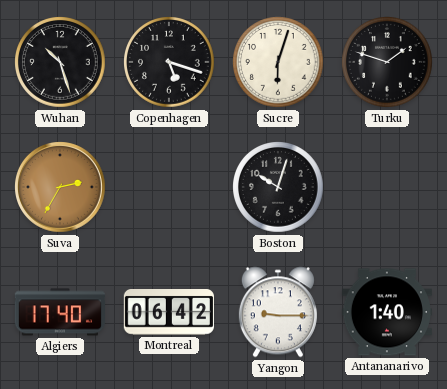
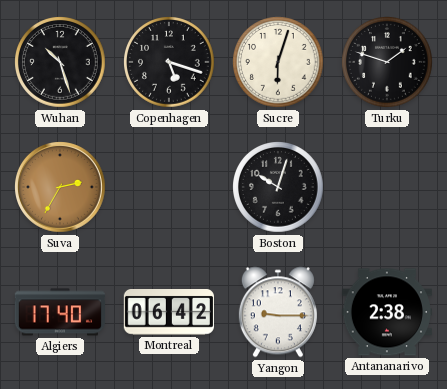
Antananarivo: 1:40 -> 2:38
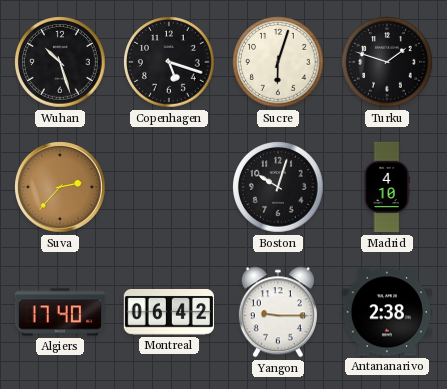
Suva: 2:35 -> 2:37
Madrid: none -> 4:10
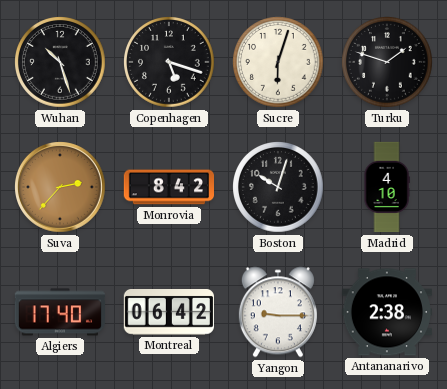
Monrovia: none -> 8:42
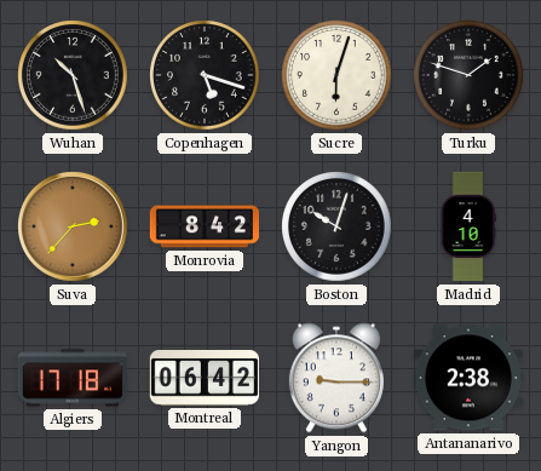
Algiers: 17:40 -> 17:18
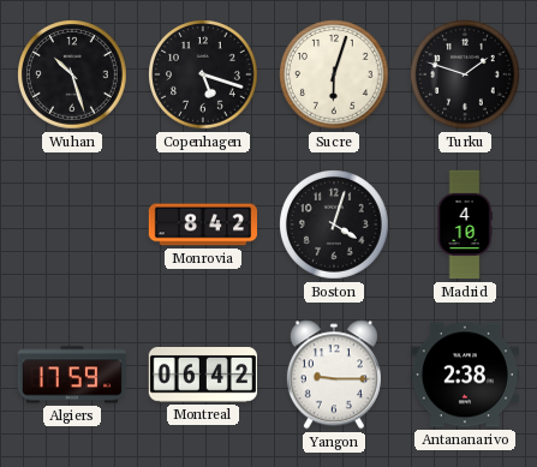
Suva: 2:37 -> none
Boston: 10:03 -> 4:03
Algiers: 17:18 -> 17:59
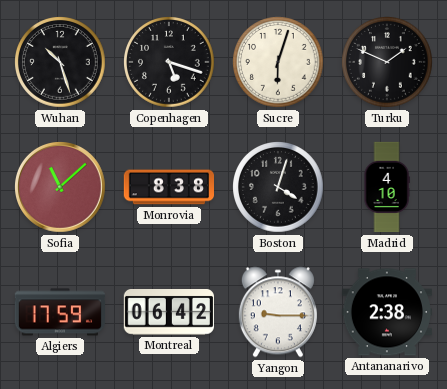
Turku: 1:48 -> 1:49
Sofia: none -> 11:08
Monrovia: 8:42 -> 8:38
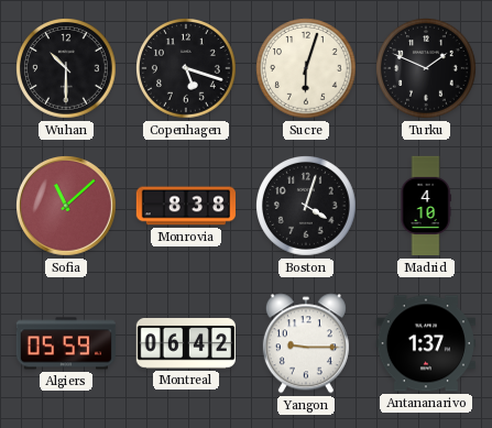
Wuhan: 10:27 -> 10:30
Algiers: 17:59 -> 05:59
Antananarivo: 2:38 -> 1:37
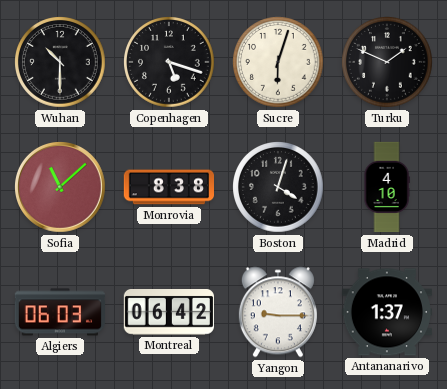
Algiers: 05:59 -> 06:03
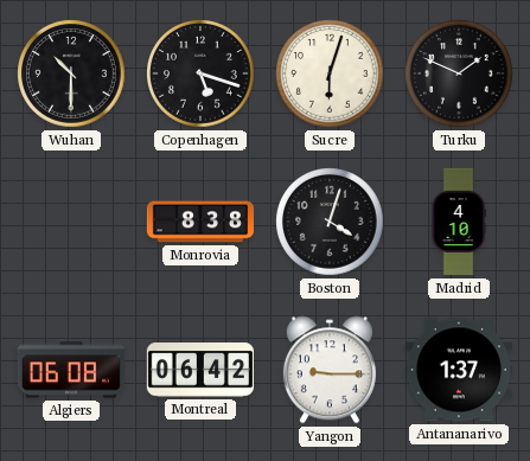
Sofia: 11:08 -> none
Algiers: 06:03 -> 06:08
